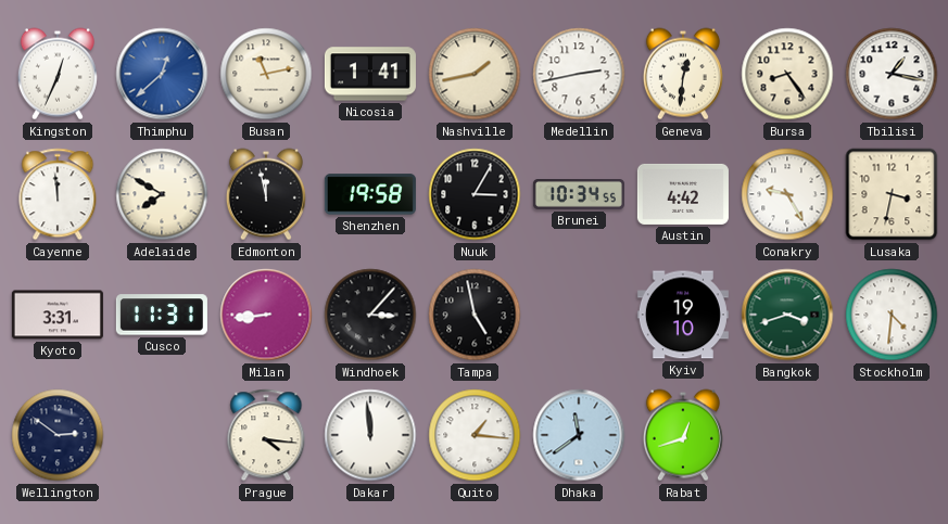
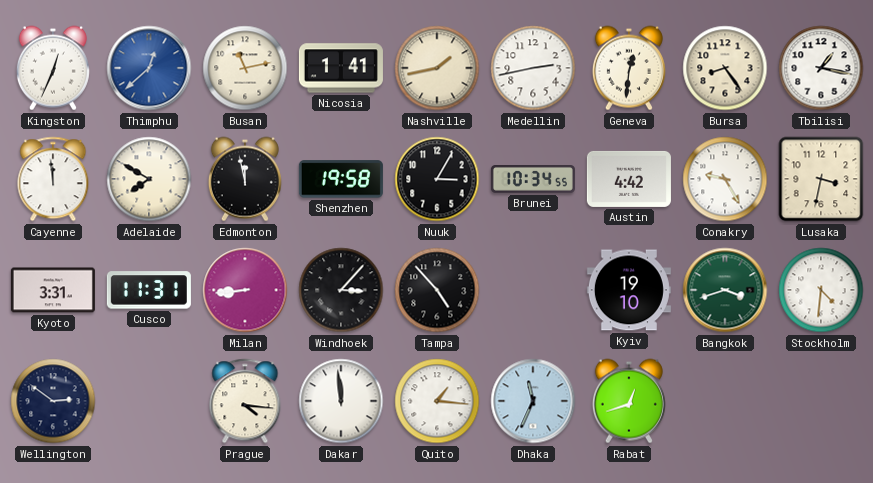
Tampa: 4:58 -> 4:53
Dhaka: 11:39 -> 11:34
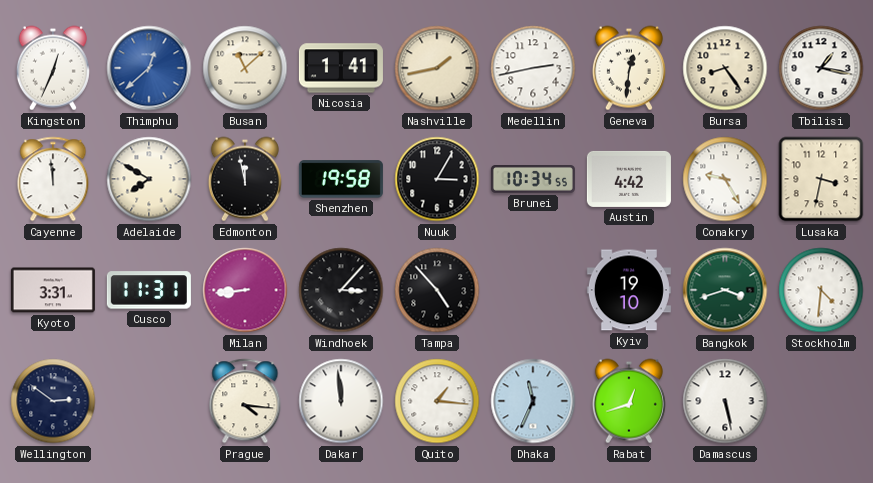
Busan: 11:13 -> 11:08
Damascus: none -> 5:28
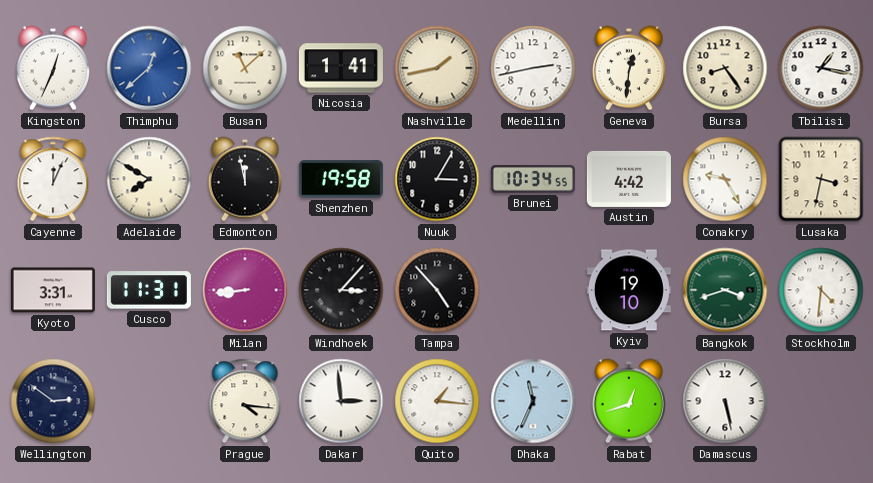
Cayenne: 11:59 -> 12:04
Dakar: 11:59 -> 2:59
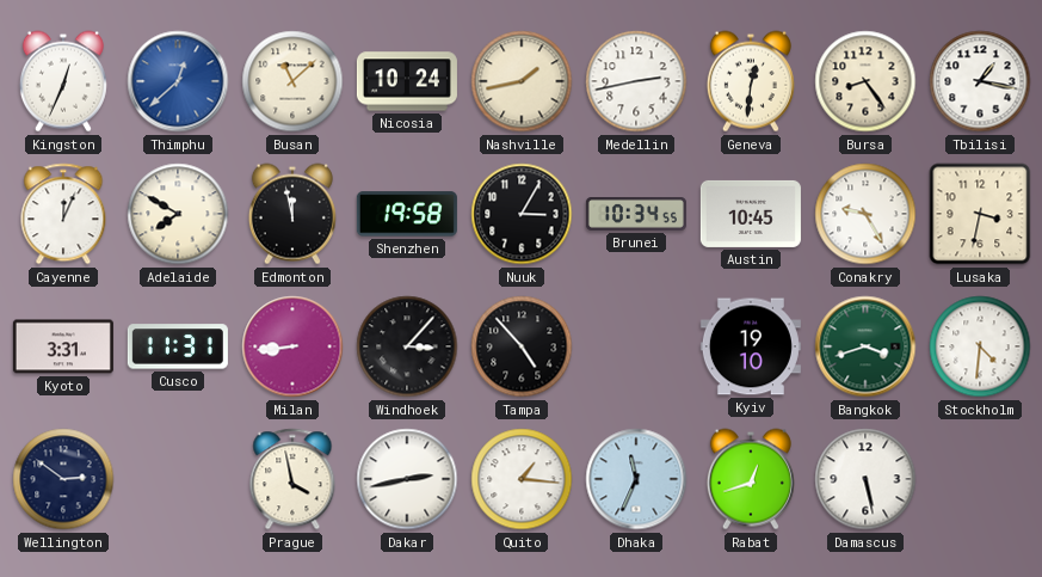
Nicosia: 1:41 -> 10:24
Austin: 4:42 -> 10:45
Prague: 4:16 -> 3:58
Dakar: 2:59 -> 2:43
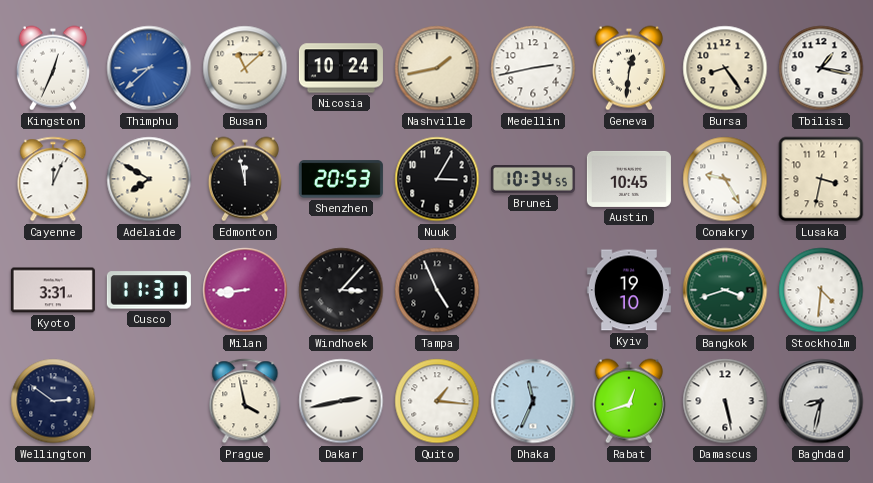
Thimphu: 12:38 -> 8:38
Shenzhen: 19:58 -> 20:53
Tampa: 4:53 -> 4:56
Baghdad: none -> 8:32
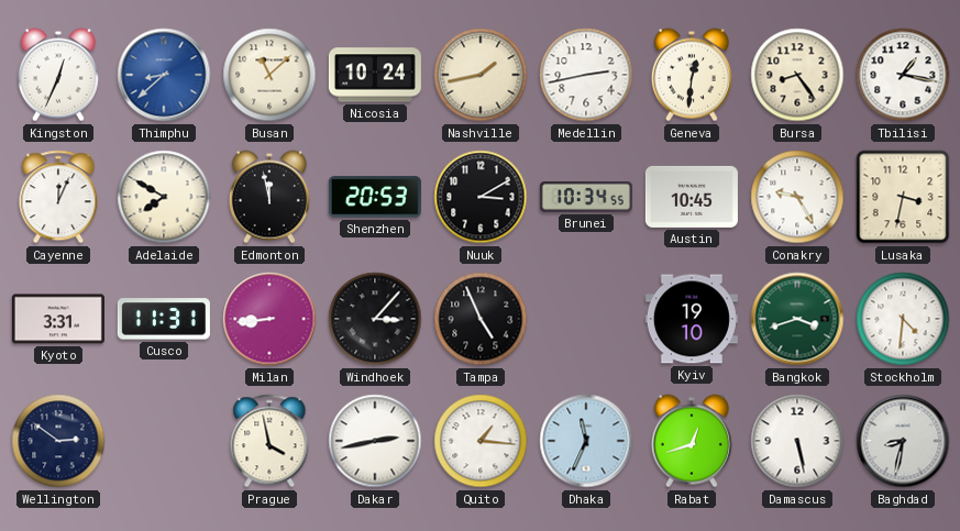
Nuuk: 3:05 -> 3:10
